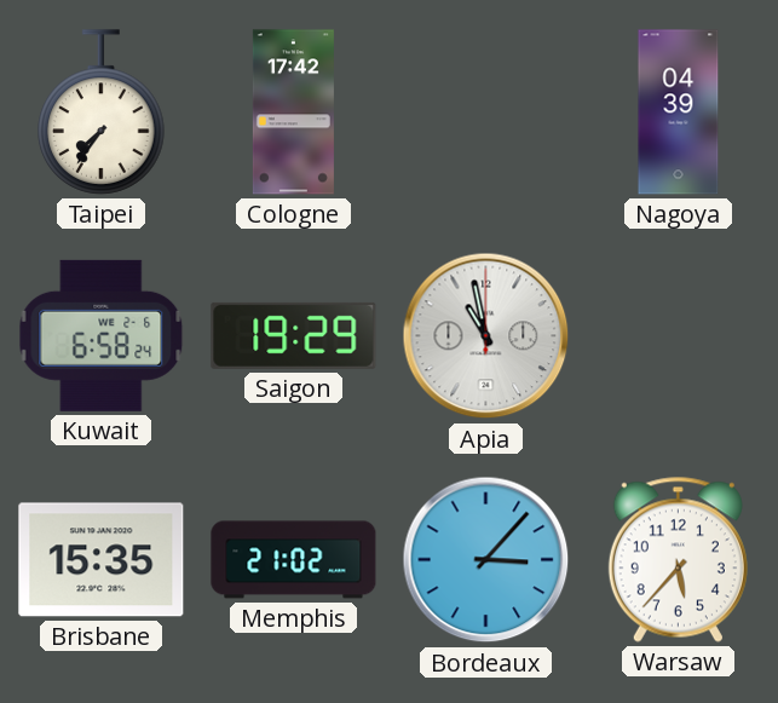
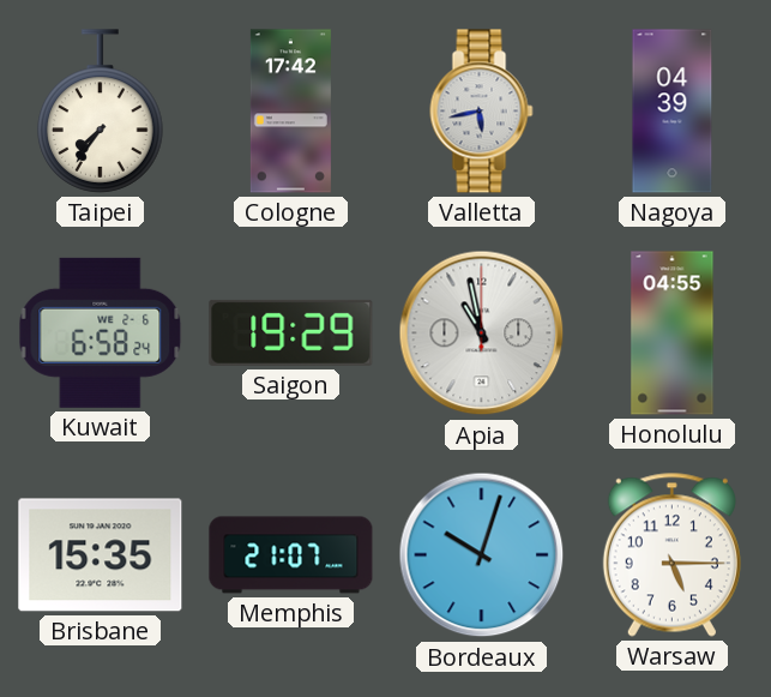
Valletta: none -> 5:43
Honolulu: none -> 04:55
Memphis: 21:02 -> 21:07
Bordeaux: 3:07 -> 10:03
Warsaw: 5:37 -> 5:15
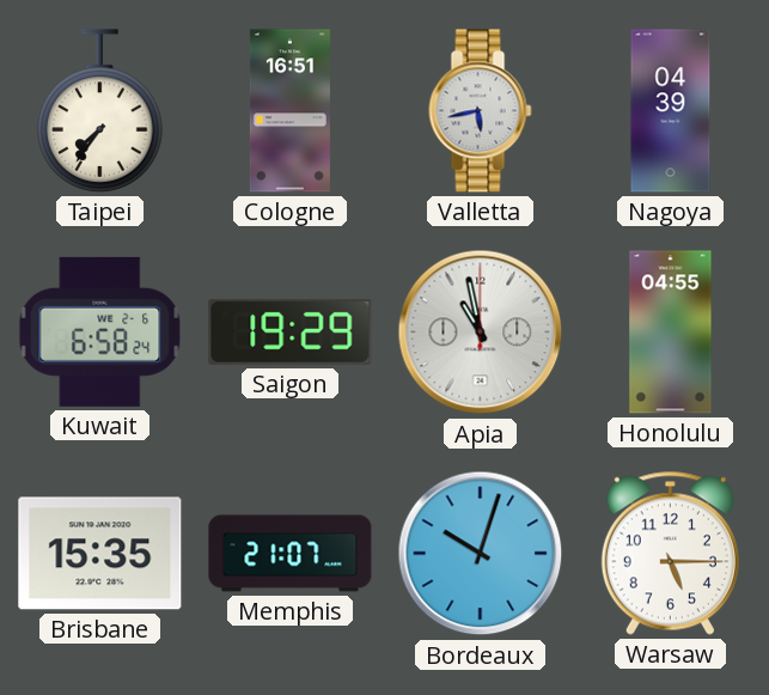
Cologne: 17:42 -> 16:51
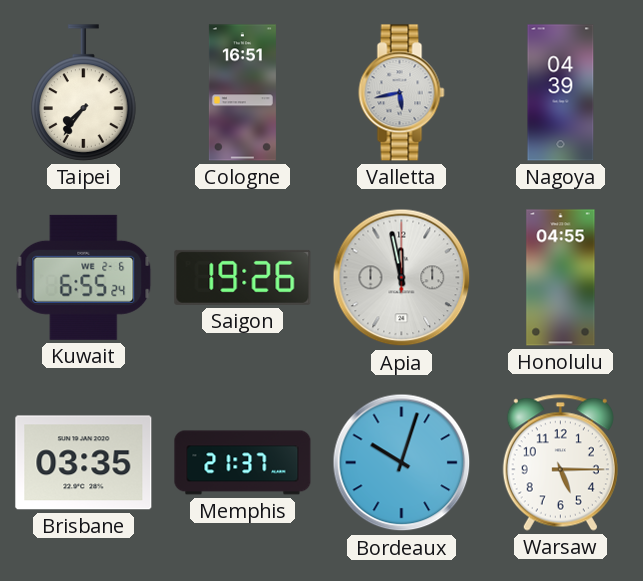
Kuwait: 6:58 -> 6:55
Saigon: 19:29 -> 19:26
Apia: 10:58 -> 11:58
Brisbane: 15:35 -> 03:35
Memphis: 21:07 -> 21:37
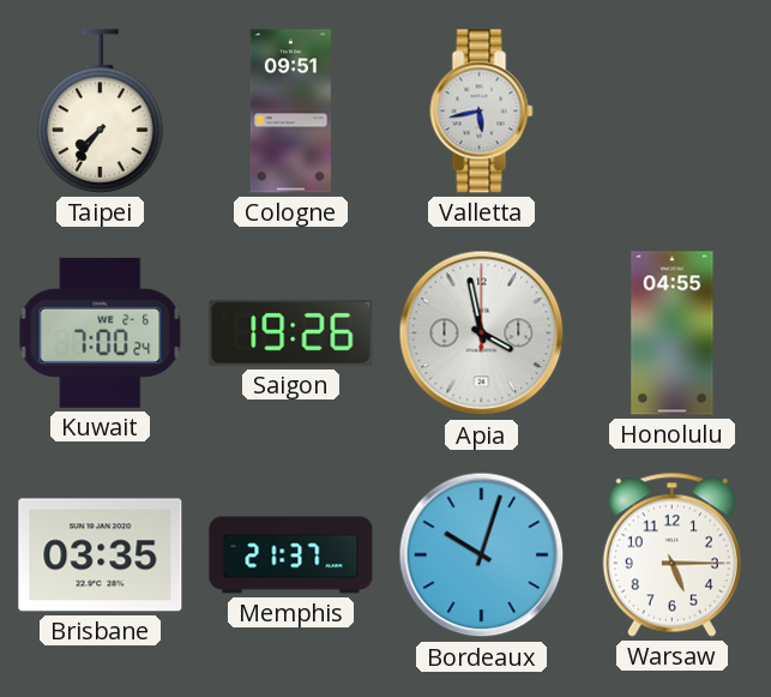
Cologne: 16:51 -> 09:51
Nagoya: 04:39 -> none
Kuwait: 6:55 -> 7:00
Apia: 11:58 -> 3:58
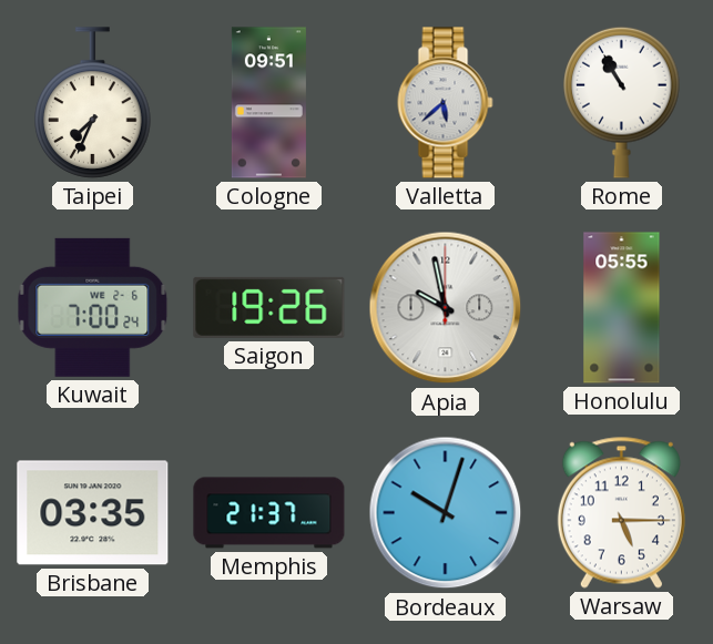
Taipei: 7:36 -> 7:34
Valletta: 5:43 -> 5:38
Rome: none -> 10:55
Apia: 3:58 -> 9:58
Honolulu: 04:55 -> 05:55
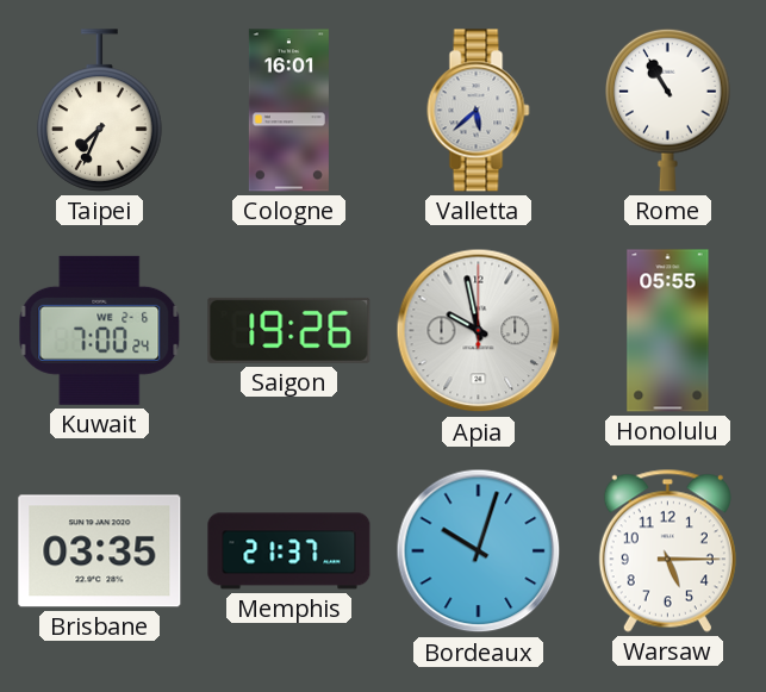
Cologne: 09:51 -> 16:01
